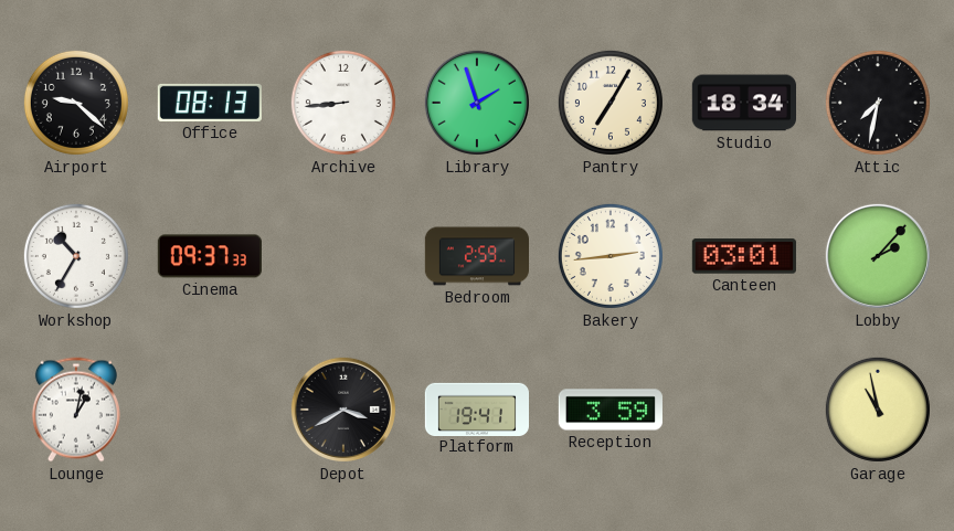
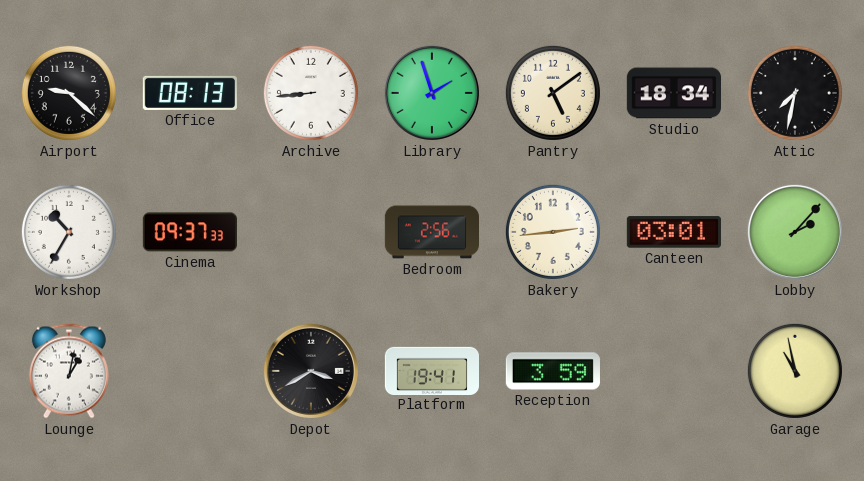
Pantry: 7:05 -> 5:09
Bedroom: 2:59 -> 2:56
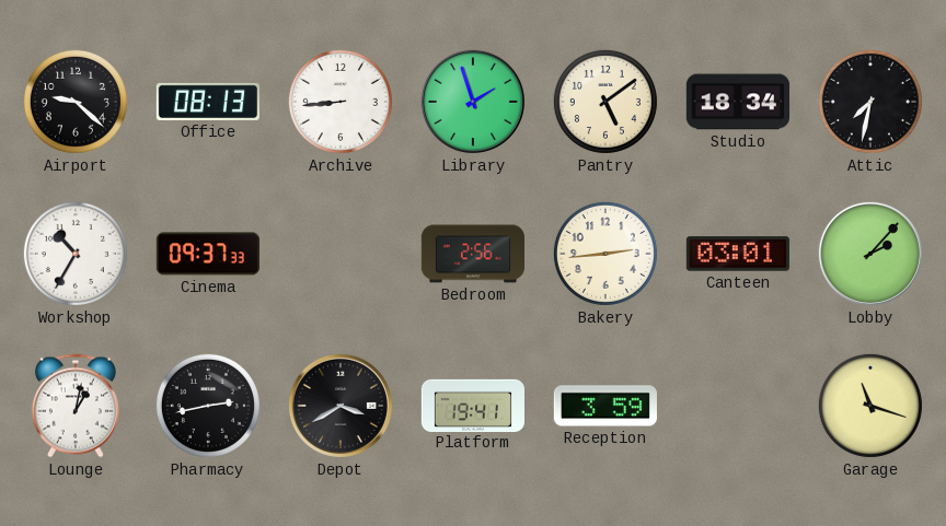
Pharmacy: none -> 2:43
Garage: 10:58 -> 11:18
